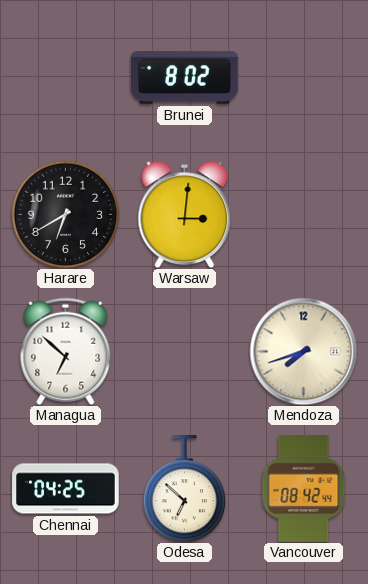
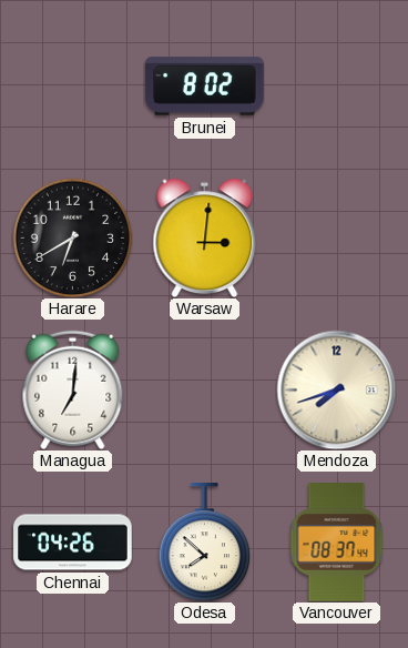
Managua: 6:52 -> 7:01
Chennai: 04:25 -> 04:26
Odesa: 6:52 -> 7:52
Vancouver: 08:42 -> 08:37
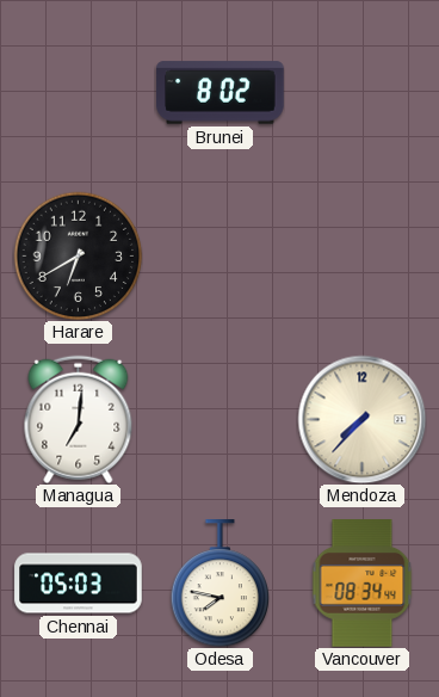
Warsaw: 3:01 -> none
Mendoza: 7:42 -> 7:37
Chennai: 04:26 -> 05:03
Odesa: 7:52 -> 7:47
Vancouver: 08:37 -> 08:34
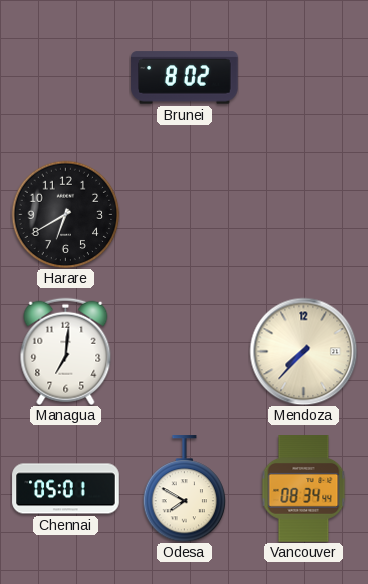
Chennai: 05:03 -> 05:01
Odesa: 7:47 -> 7:50
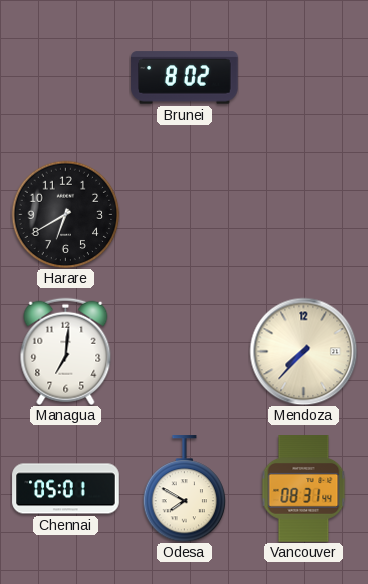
Vancouver: 08:34 -> 08:31
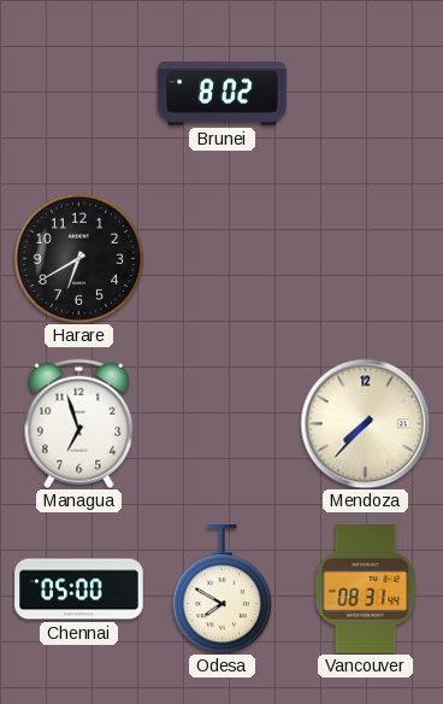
Managua: 7:01 -> 6:57
Chennai: 05:01 -> 05:00
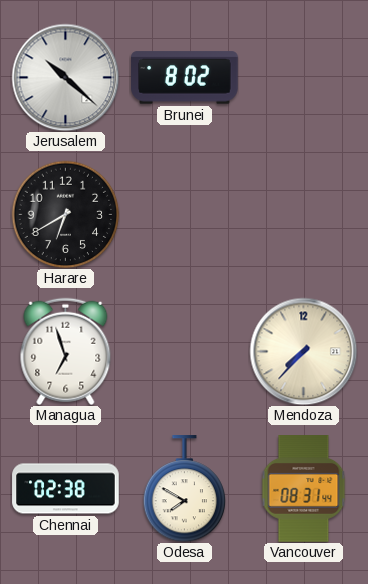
Jerusalem: none -> 10:22
Chennai: 05:00 -> 02:38
